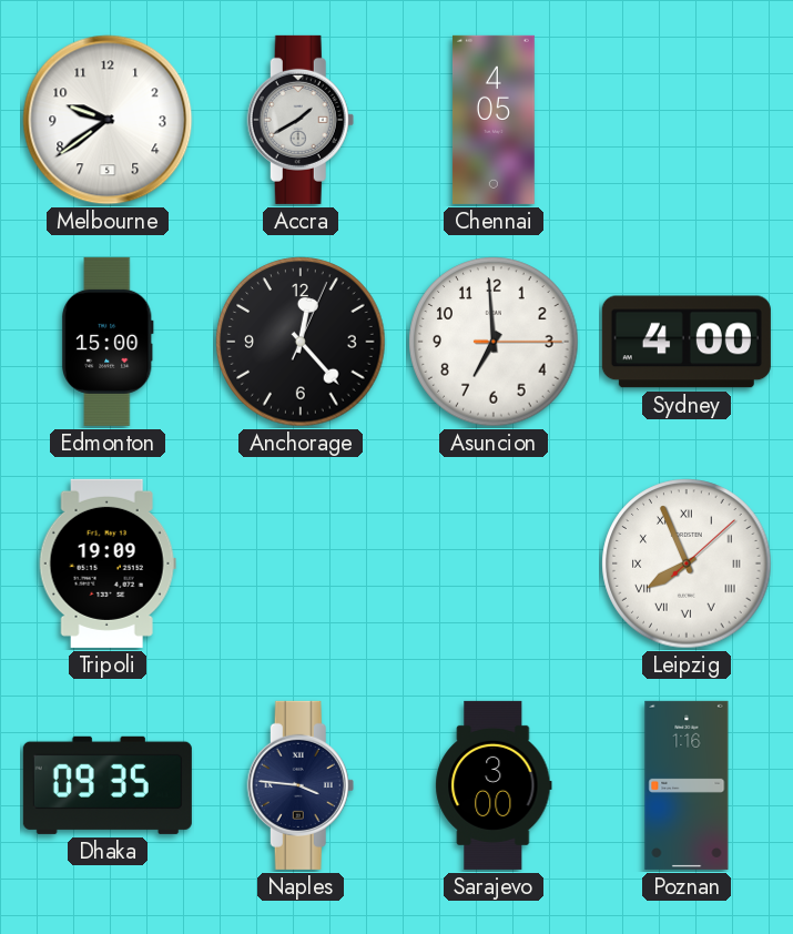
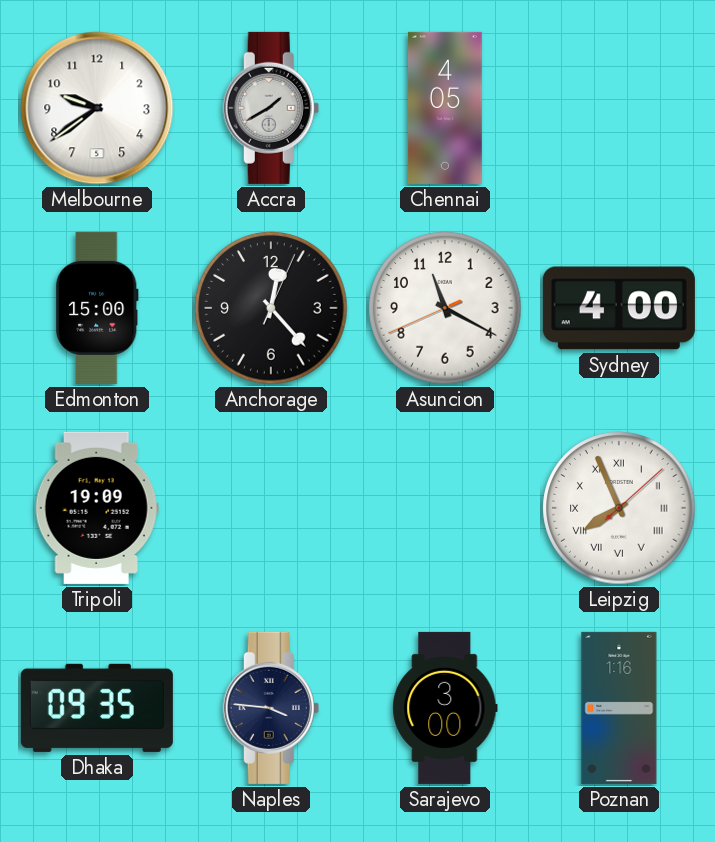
Asuncion: 6:59 -> 11:19
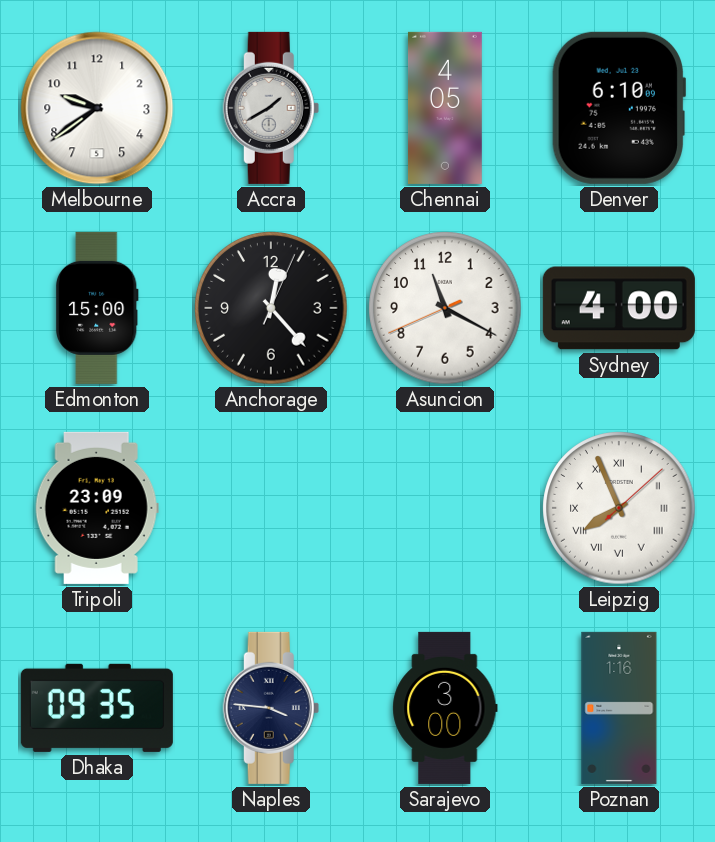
Denver: none -> 6:10
Tripoli: 19:09 -> 23:09
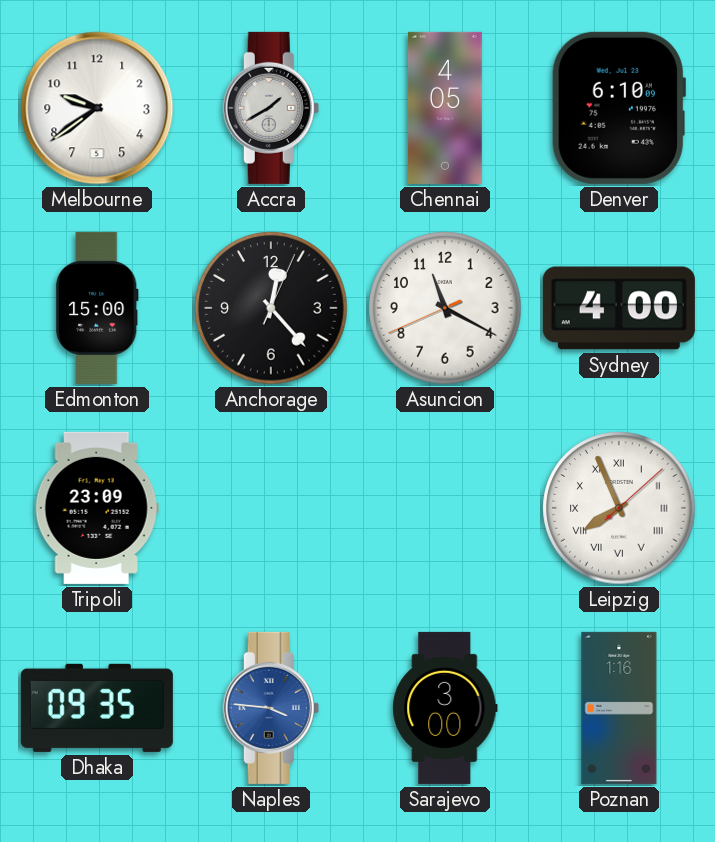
Naples dial: navy -> blue
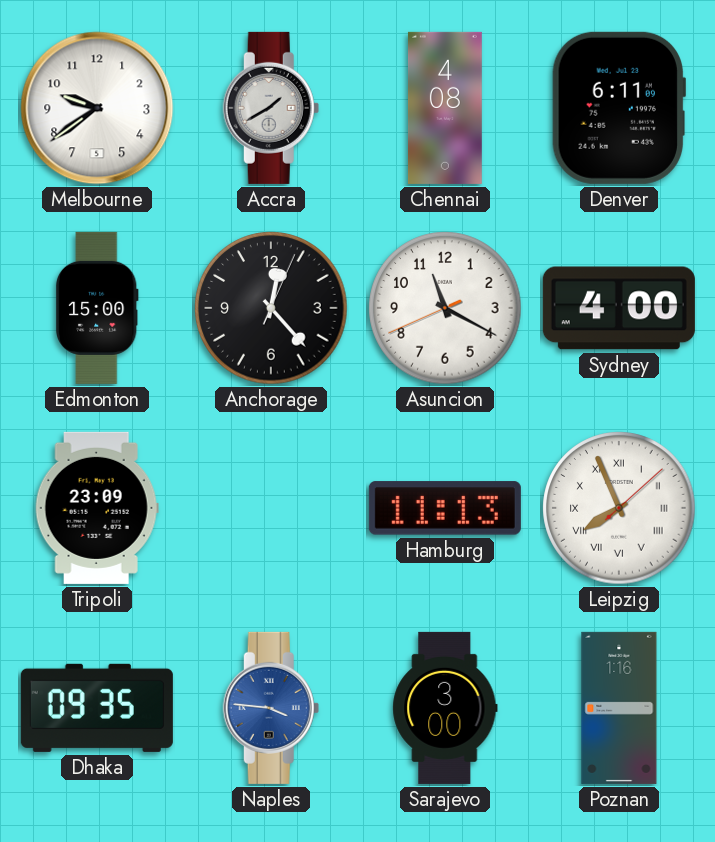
Chennai: 4:05 -> 4:08
Denver: 6:10 -> 6:11
Hamburg: none -> 11:13
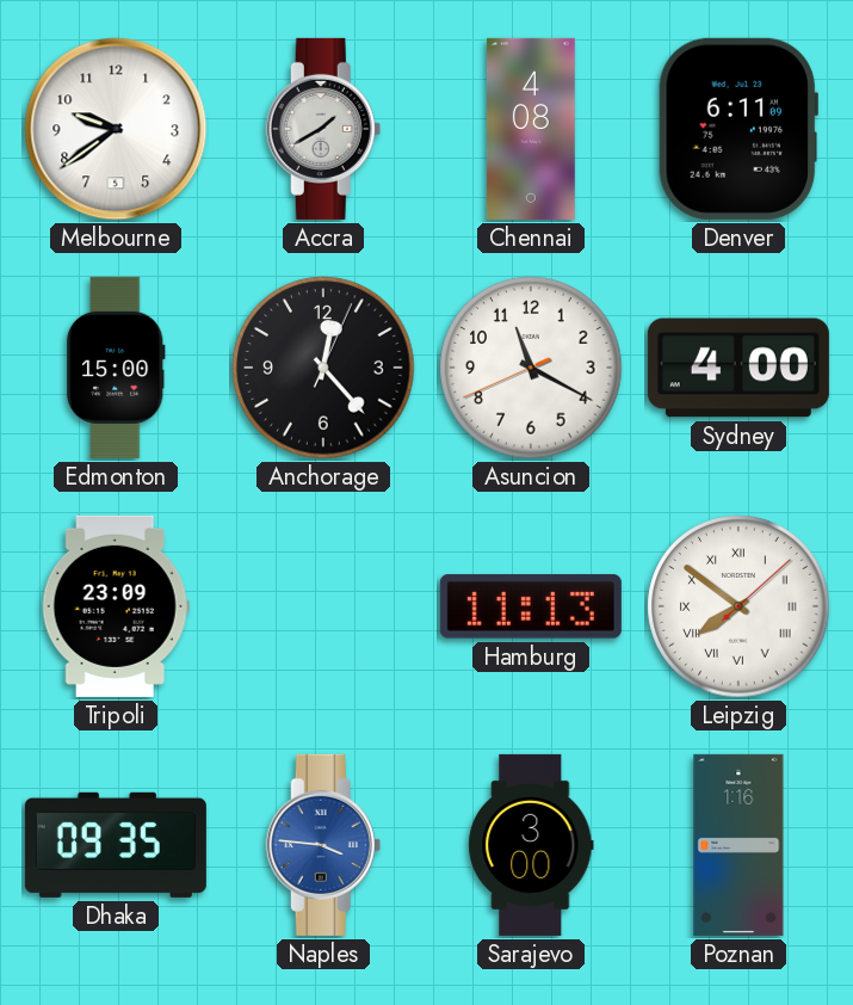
Leipzig: 7:56 -> 7:51
